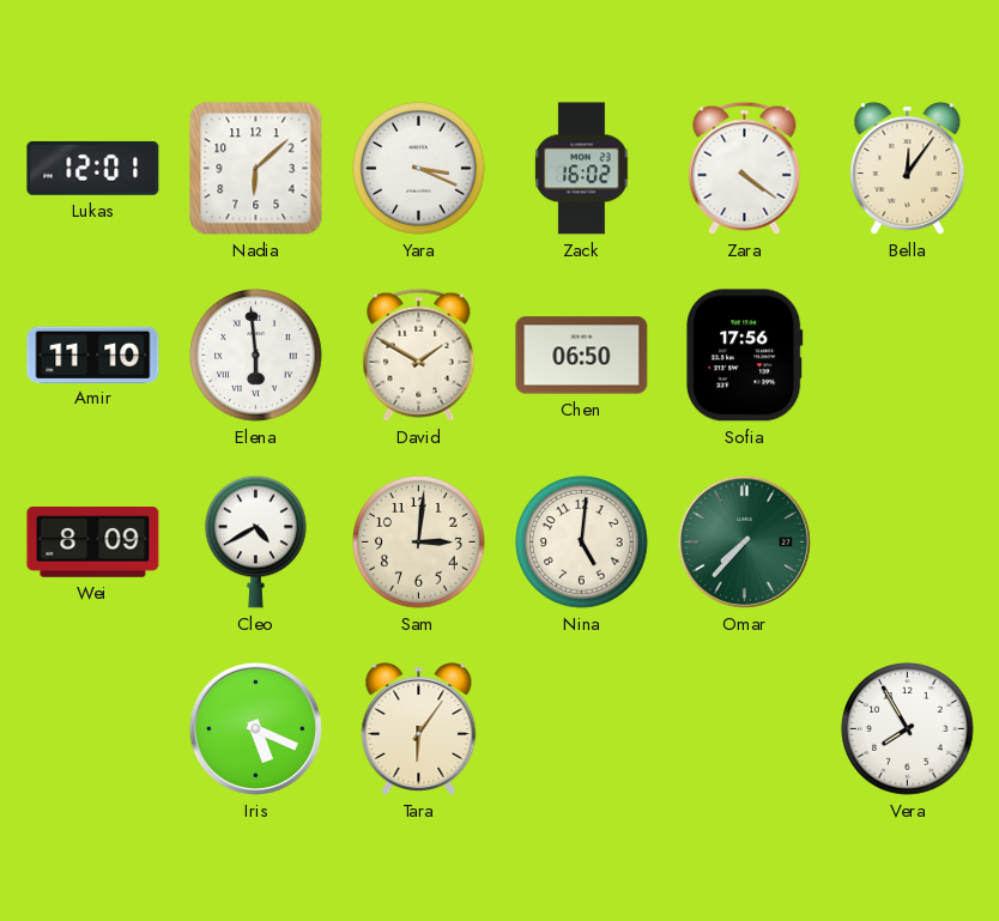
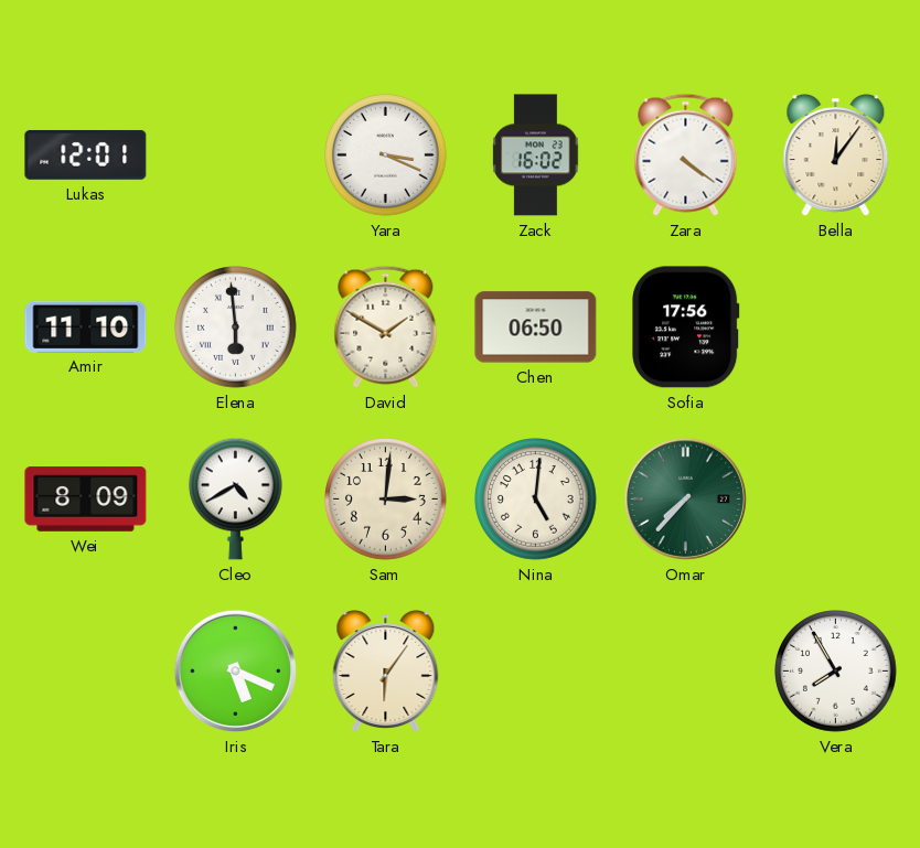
Nadia: 6:08 -> none
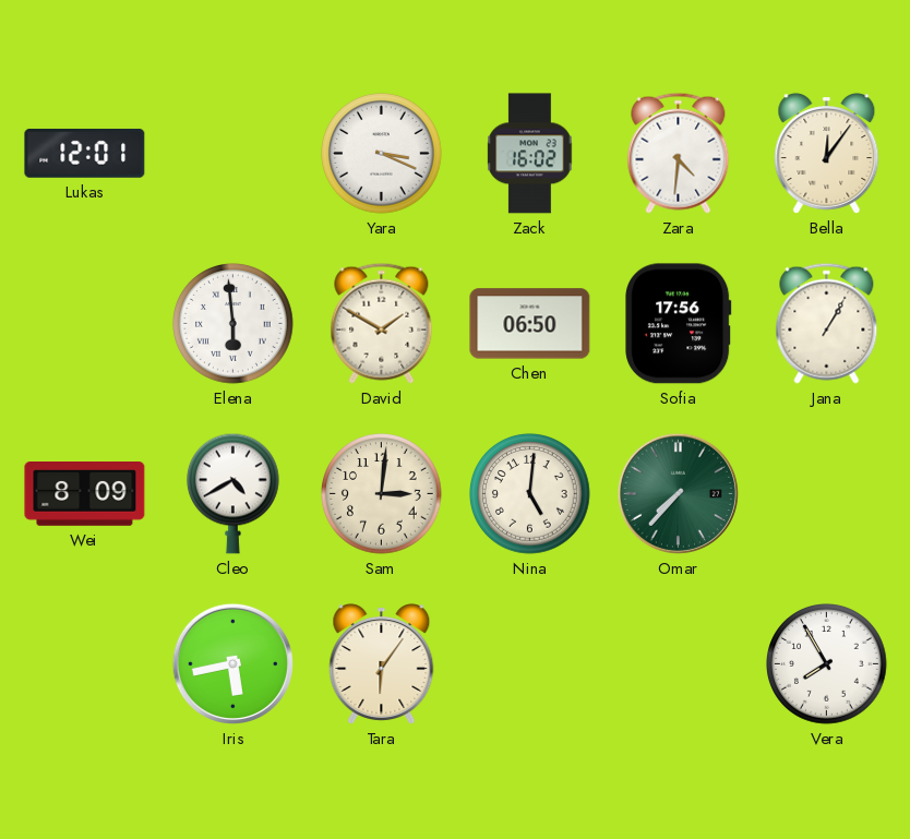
Zara: 4:21 -> 4:31
Amir: 11:10 -> none
Jana: none -> 1:05
Iris: 5:19 -> 5:43
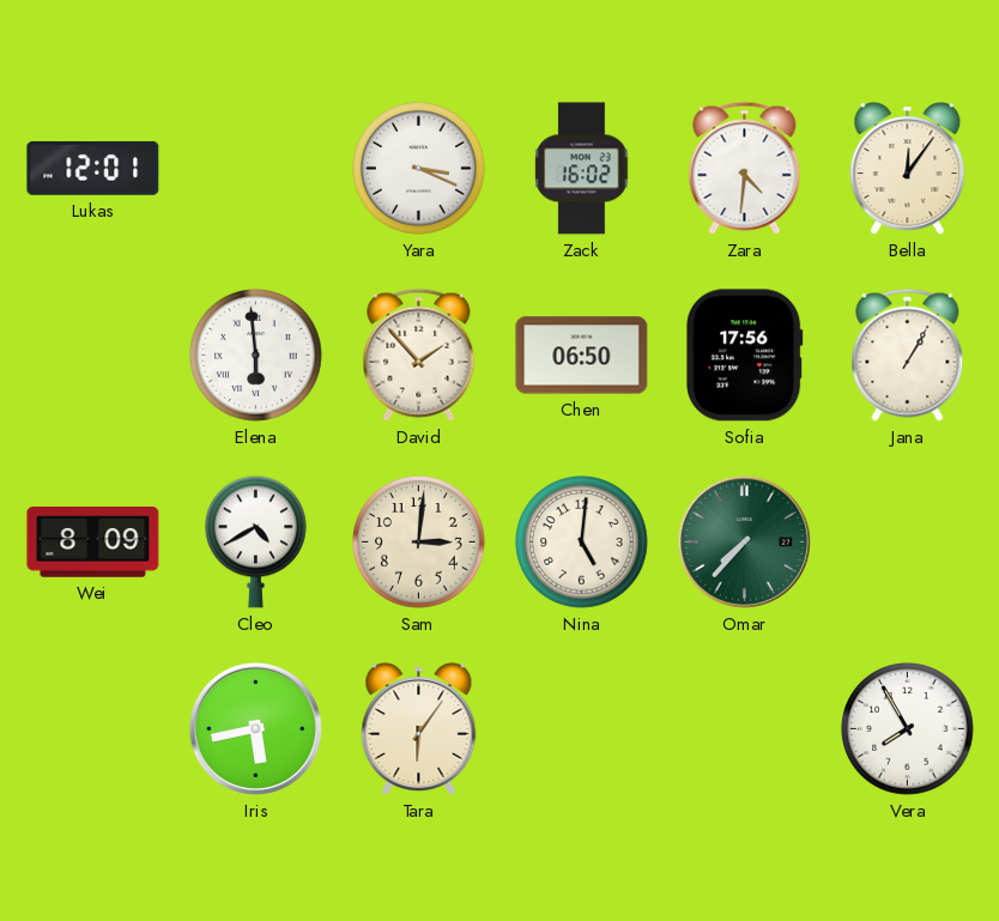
David: 1:50 -> 1:53
